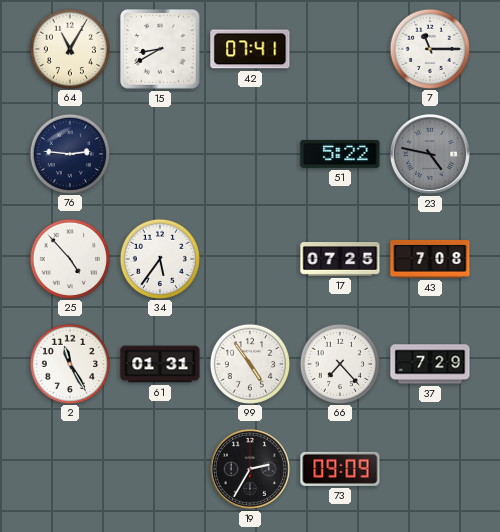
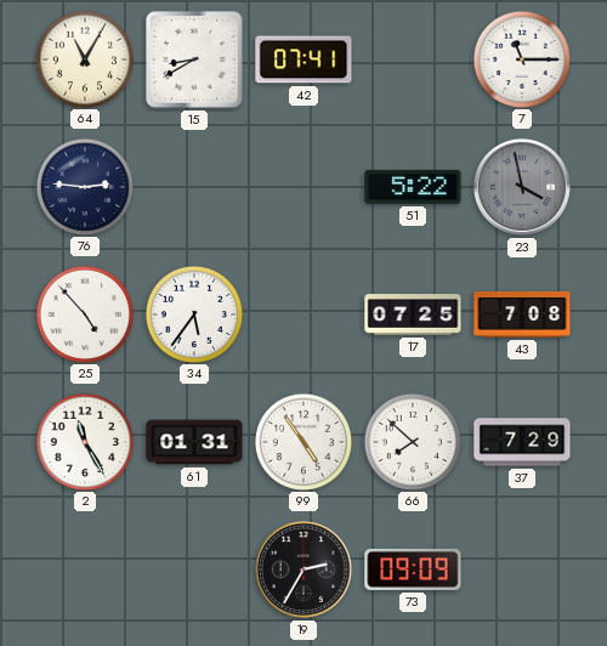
23: 4:47 -> 3:58
66: 7:23 -> 7:52
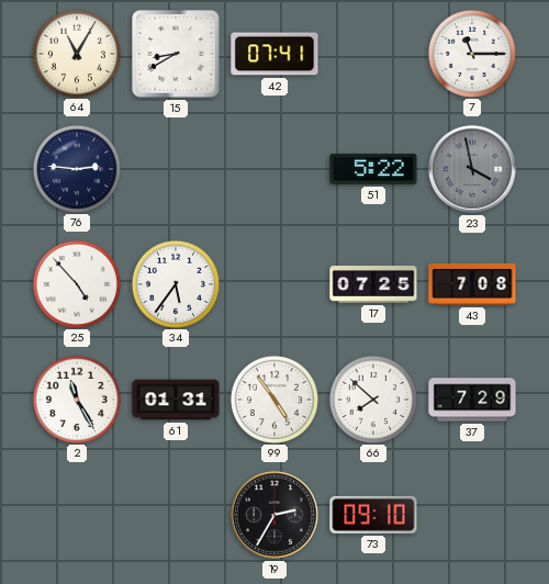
73: 09:09 -> 09:10
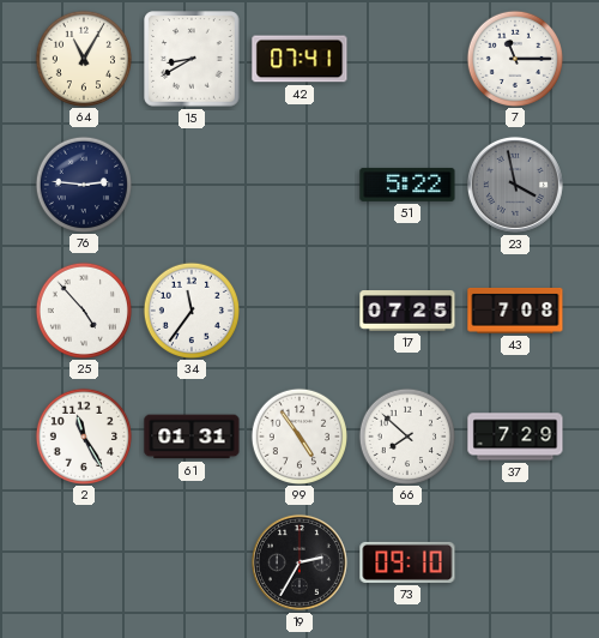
34: 5:36 -> 11:36
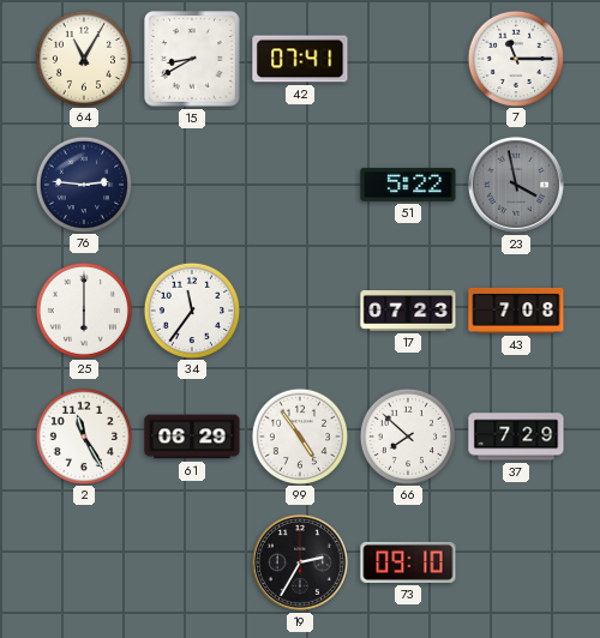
25: 4:53 -> 6:00
17: 07:25 -> 07:23
61: 01:31 -> 06:29
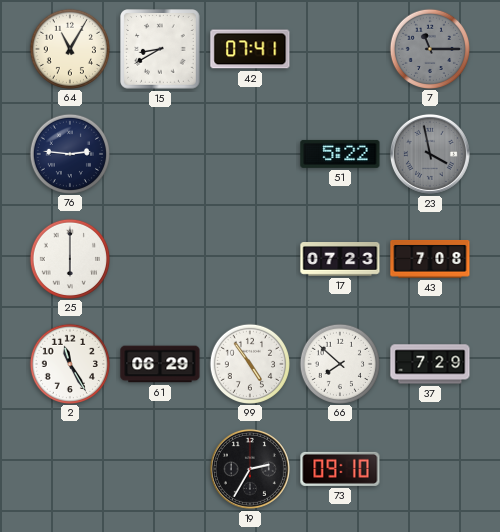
7 dial: white -> grey
34: 11:36 -> none
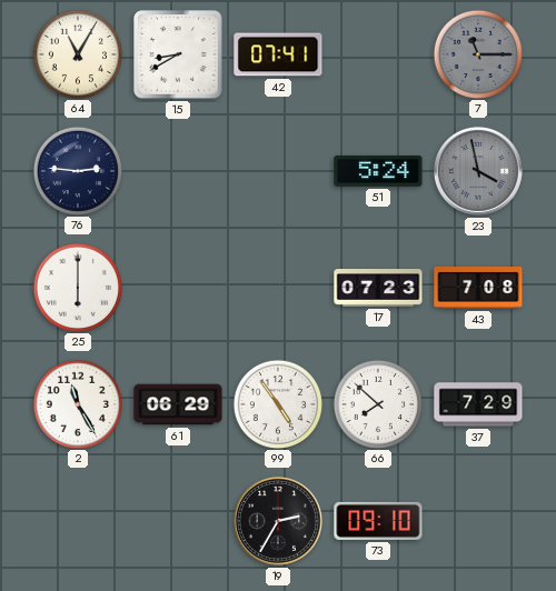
51: 5:22 -> 5:24
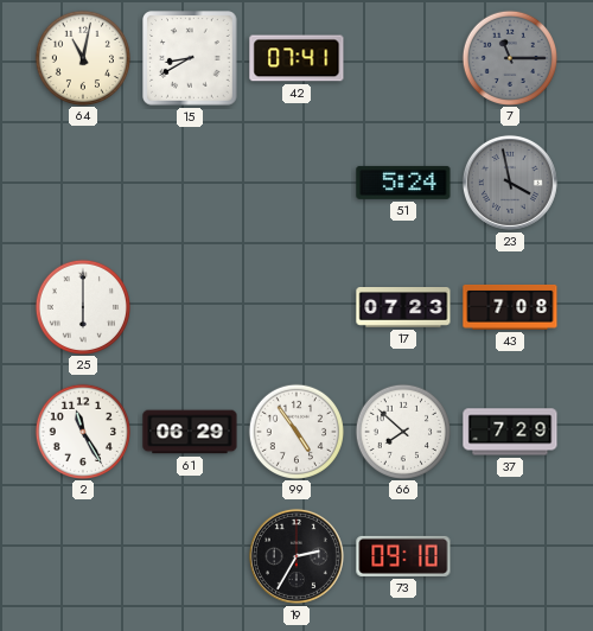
64: 11:05 -> 11:02
76: 2:46 -> none
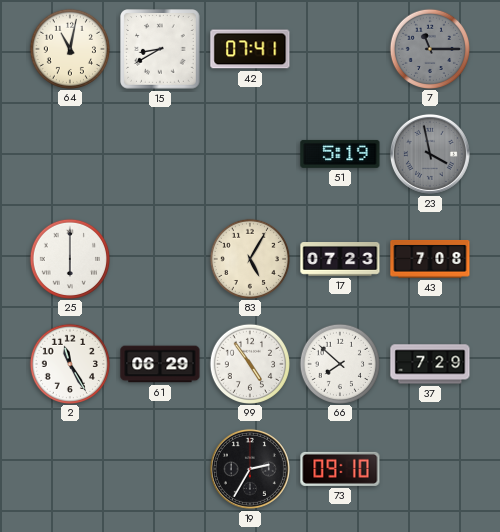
51: 5:24 -> 5:19
83: none -> 5:05
